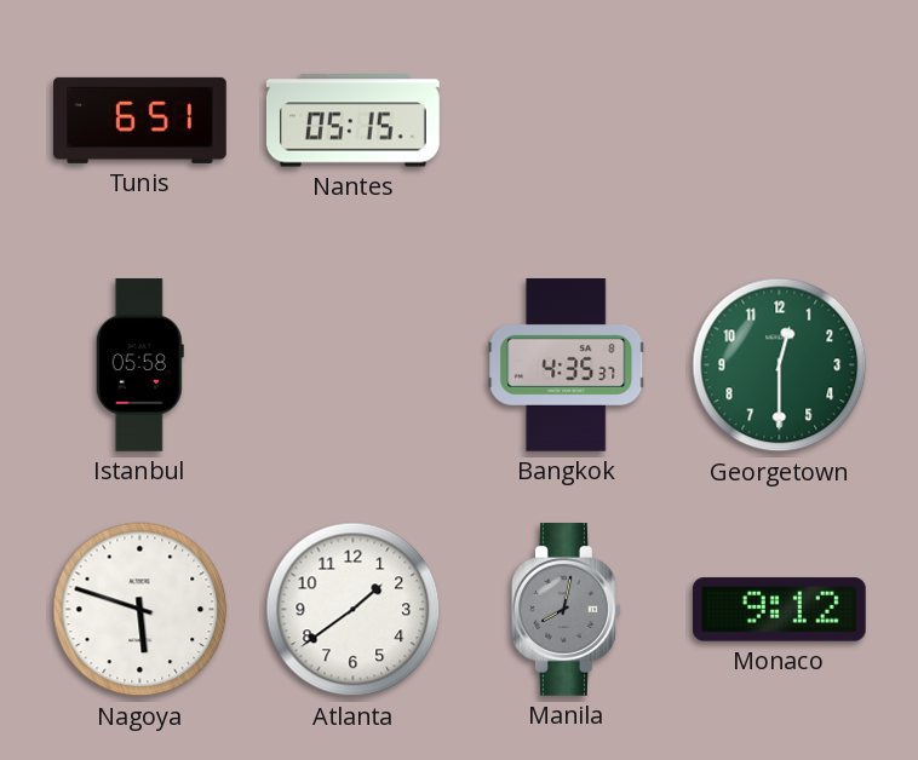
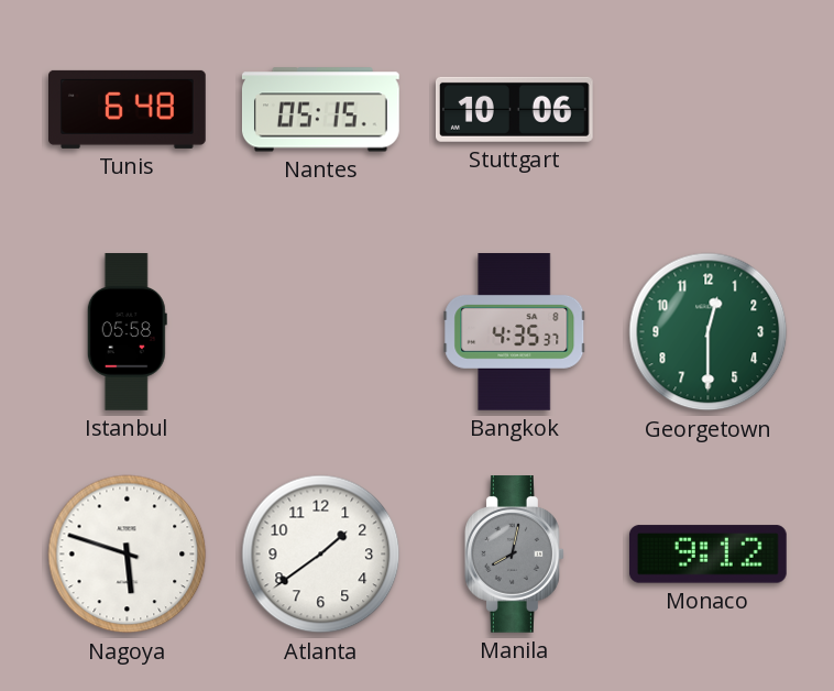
Tunis: 6:51 -> 6:48
Stuttgart: none -> 10:06
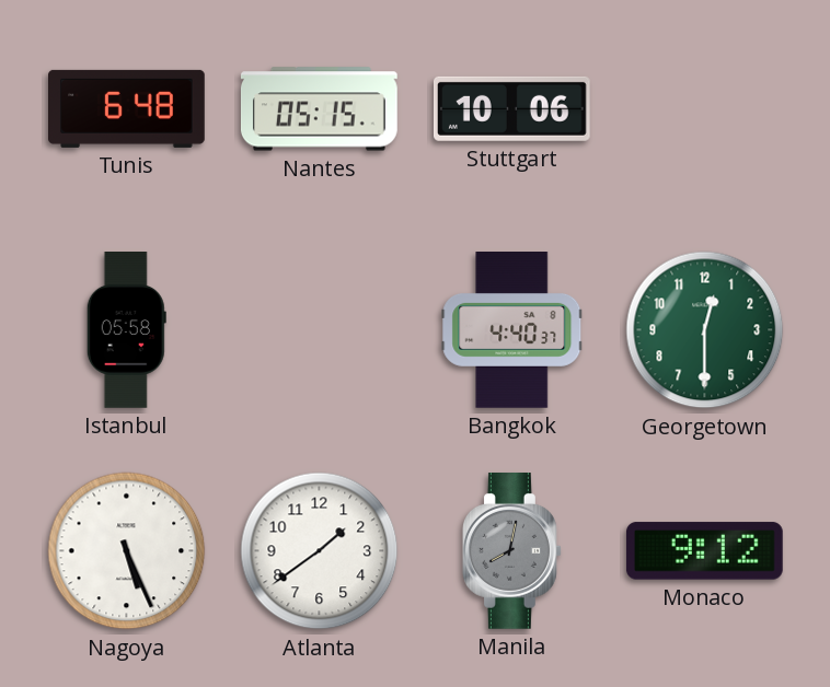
Bangkok: 4:35 -> 4:40
Nagoya: 5:48 -> 5:26
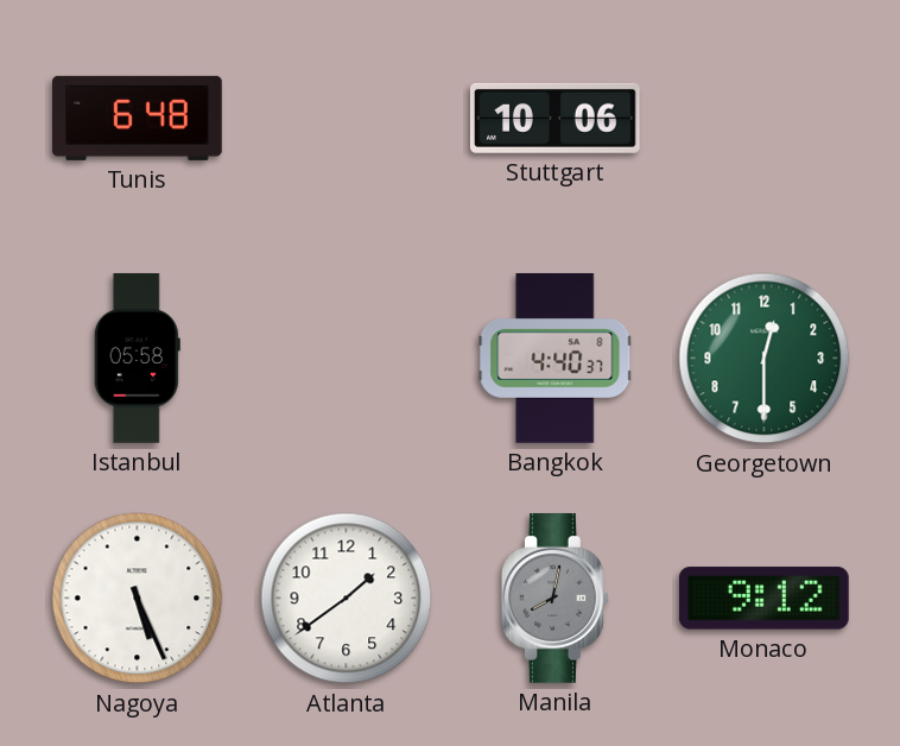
Nantes: 05:15 -> none
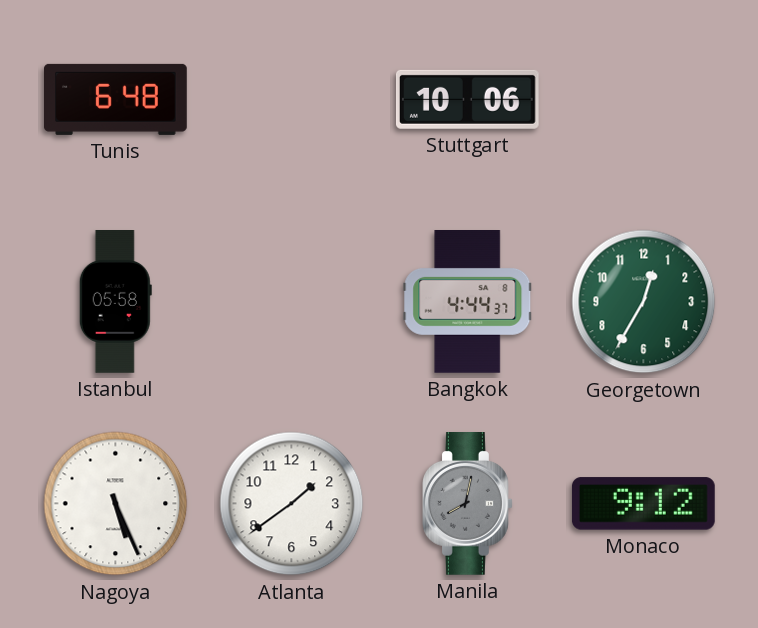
Bangkok: 4:40 -> 4:44
Georgetown: 12:30 -> 12:35
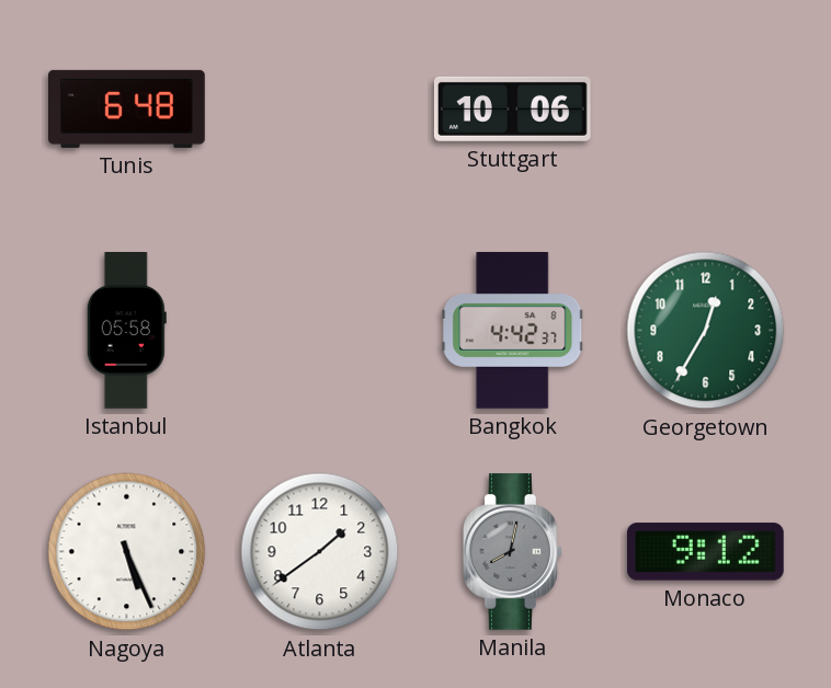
Bangkok: 4:44 -> 4:42
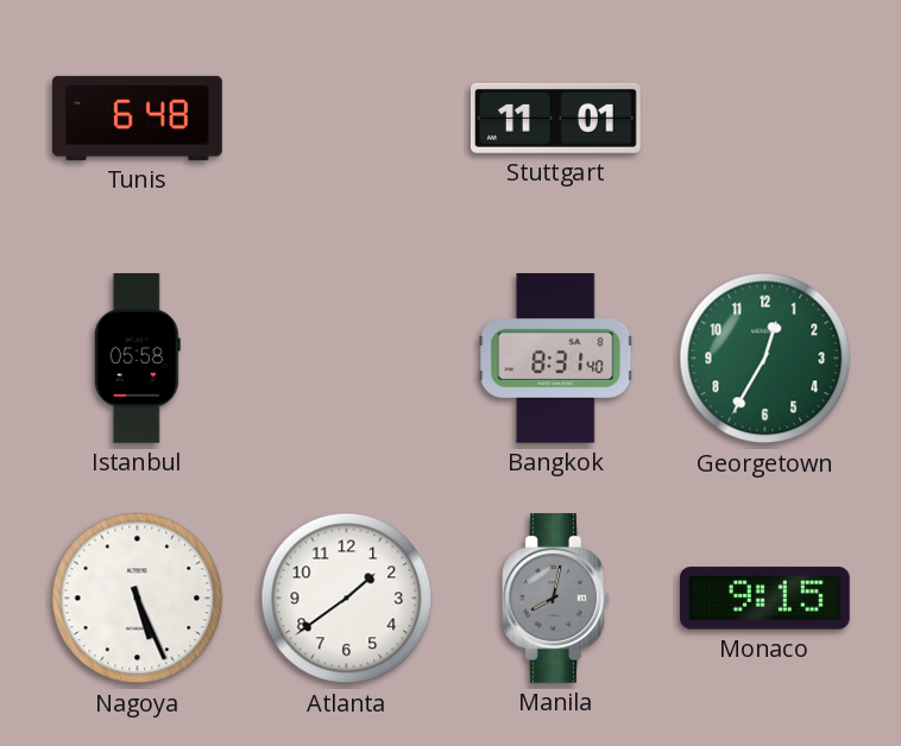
Stuttgart: 10:06 -> 11:01
Bangkok: 4:42 -> 8:31
Monaco: 9:12 -> 9:15
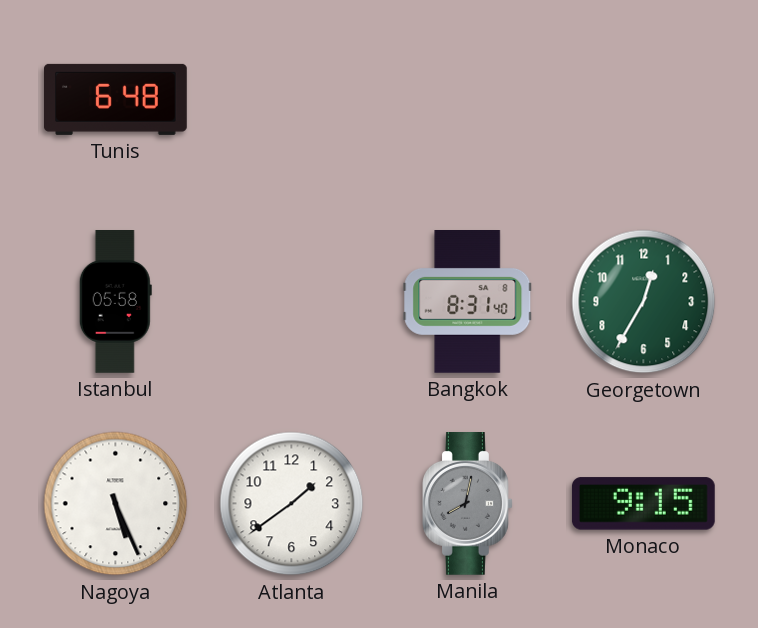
Stuttgart: 11:01 -> none
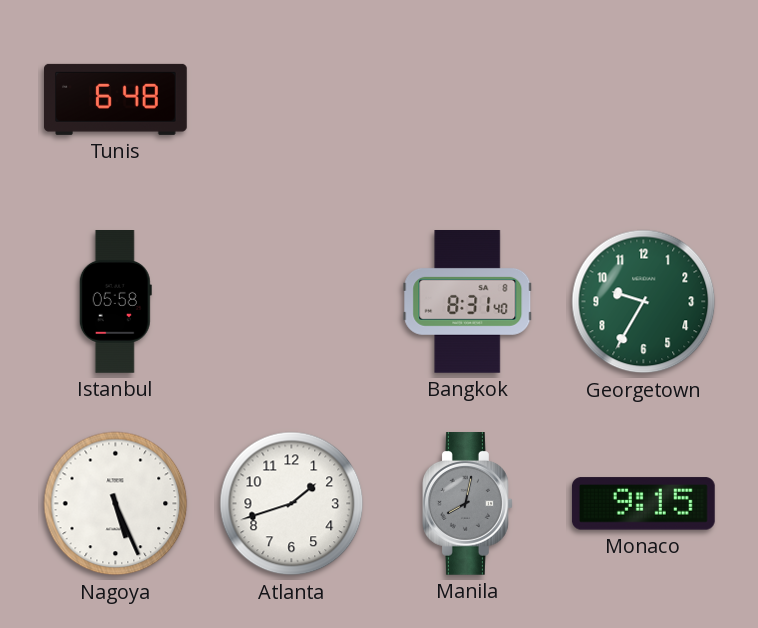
Georgetown: 12:35 -> 9:35
Atlanta: 1:39 -> 1:42
